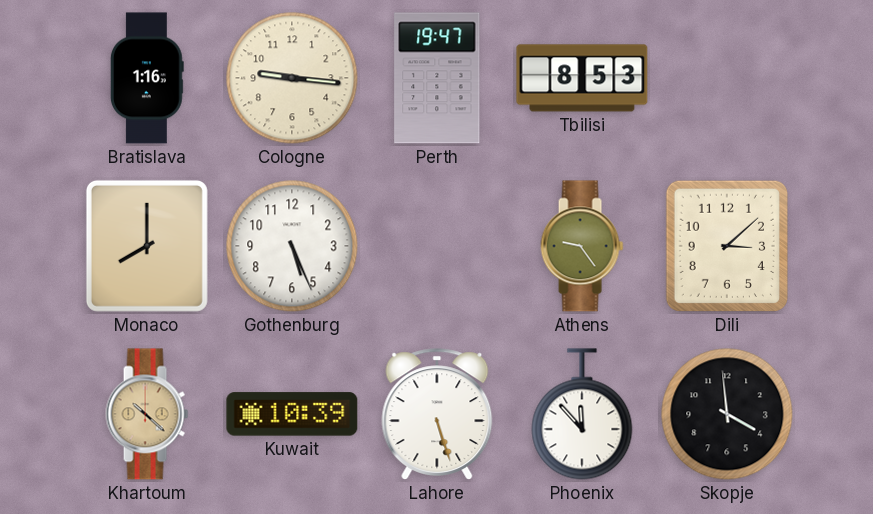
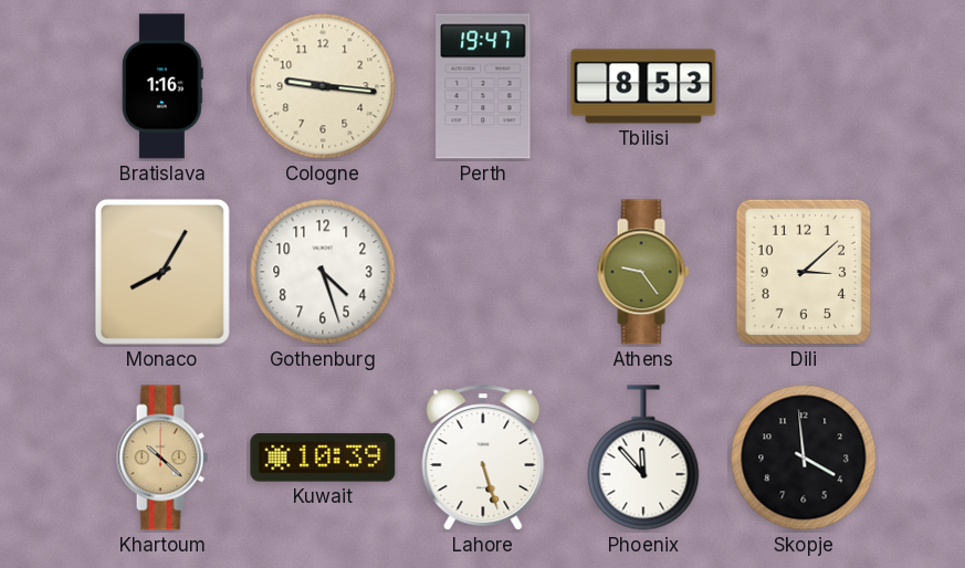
Monaco: 8:00 -> 8:05
Gothenburg: 5:26 -> 4:27
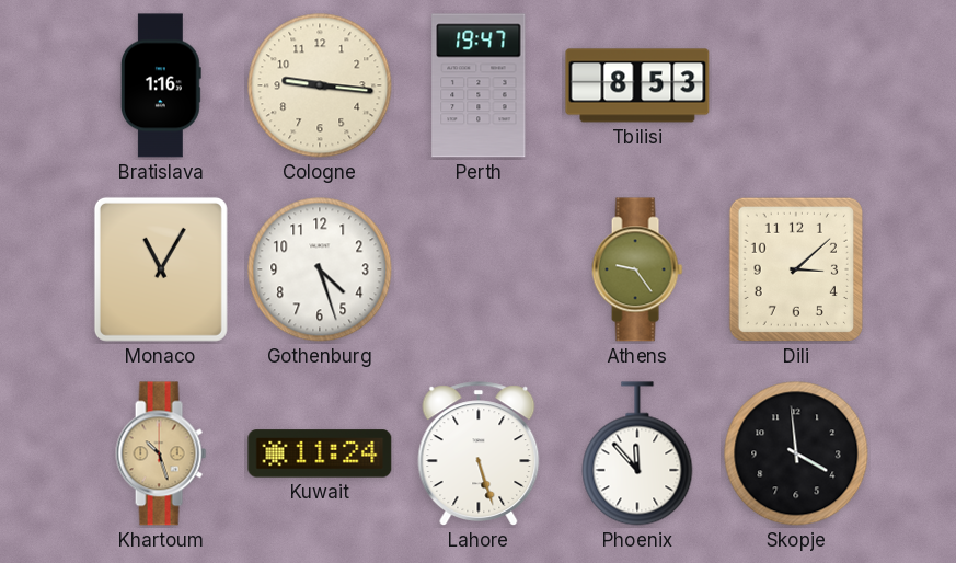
Monaco: 8:05 -> 11:05
Khartoum: 10:22 -> 10:27
Kuwait: 10:39 -> 11:24
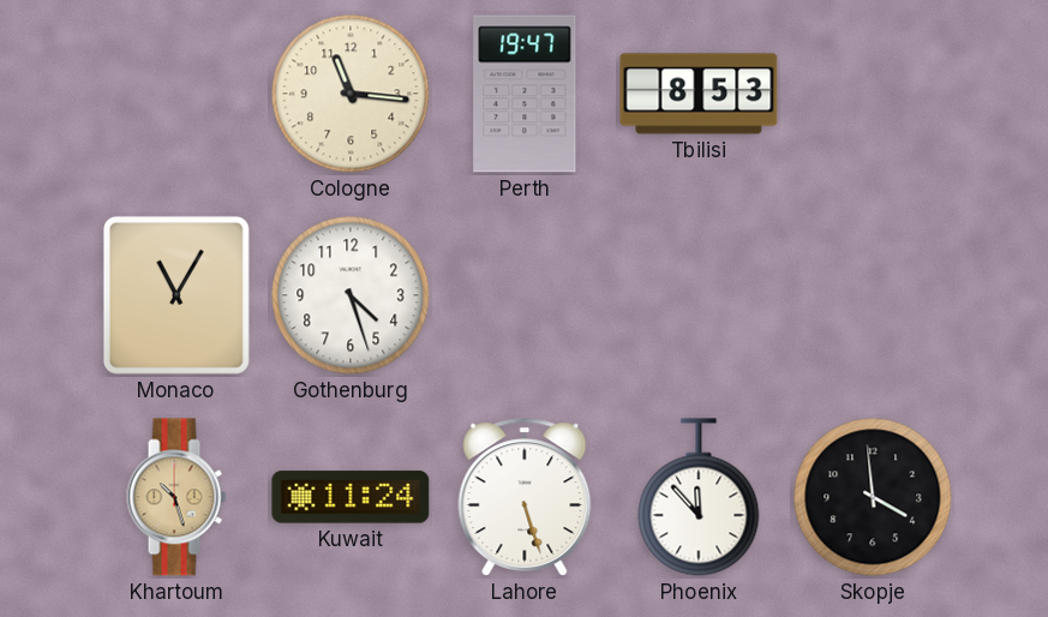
Bratislava: 1:16 -> none
Cologne: 9:16 -> 11:16
Athens: 9:24 -> none
Dili: 3:08 -> none
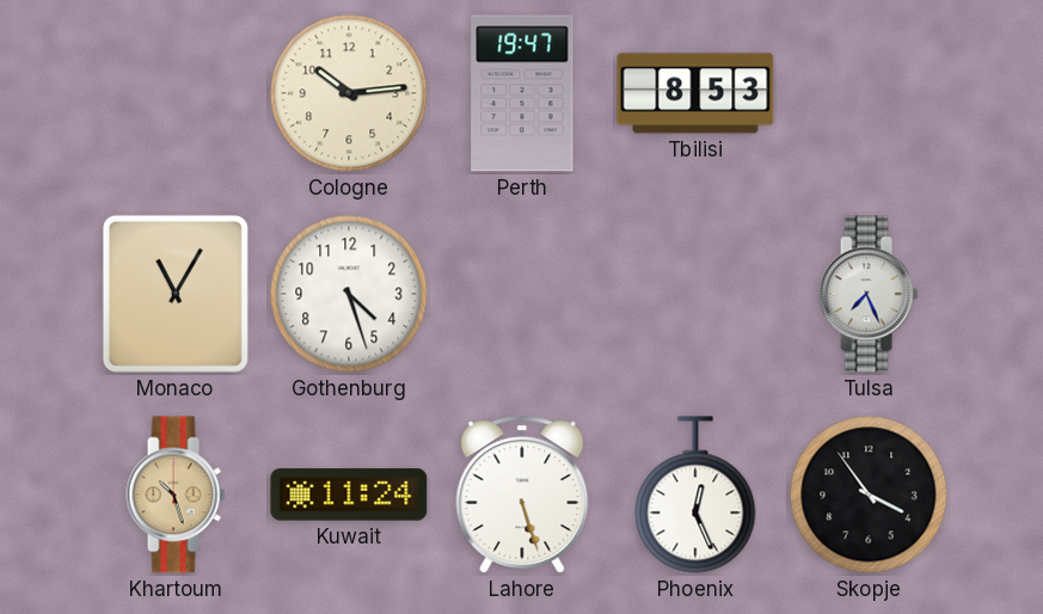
Cologne: 11:16 -> 10:14
Tulsa: none -> 7:26
Phoenix: 11:53 -> 12:26
Skopje: 3:59 -> 3:54
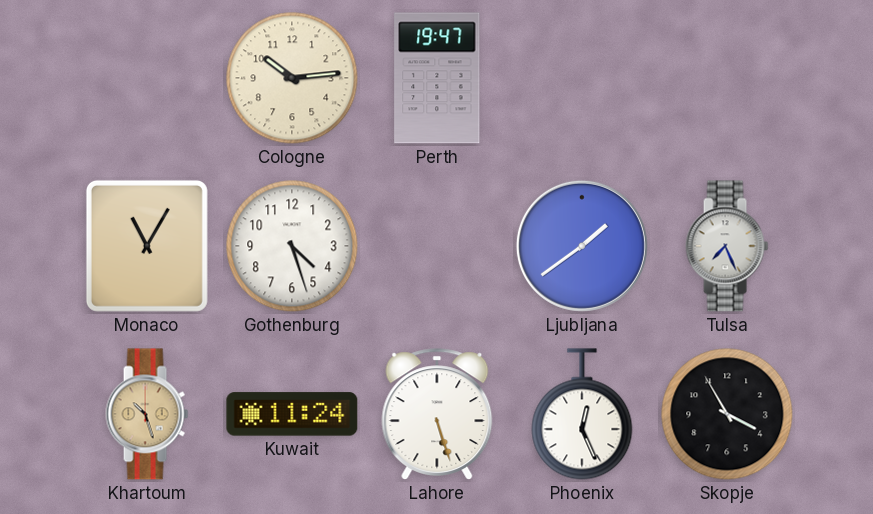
Tbilisi: 8:53 -> none
Ljubljana: none -> 1:39
Skopje: 3:54 -> 3:55
